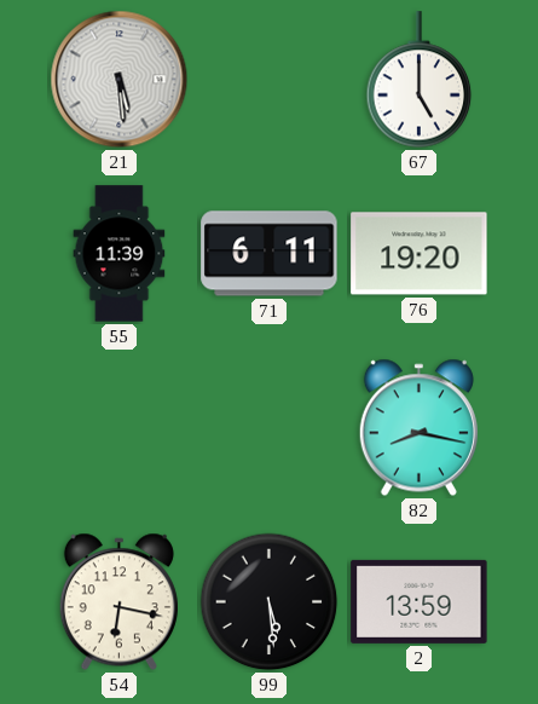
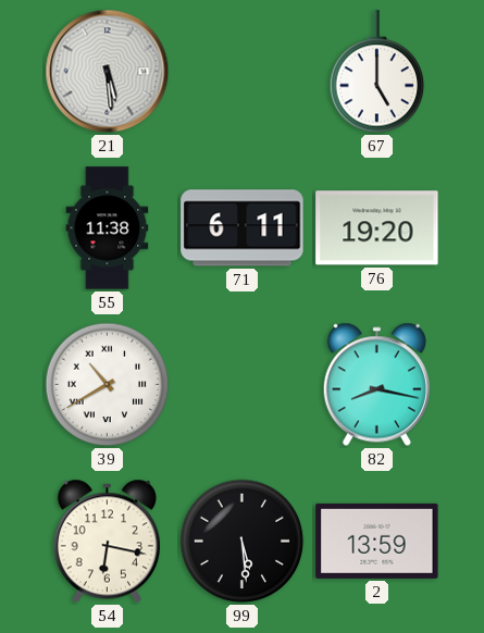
55: 11:39 -> 11:38
39: none -> 10:40
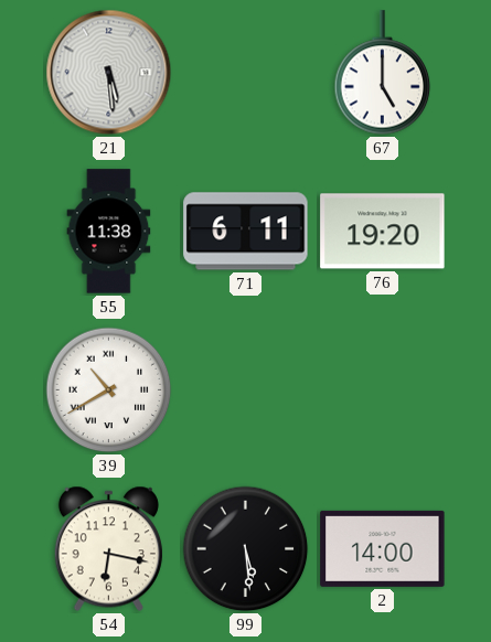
82: 8:17 -> none
2: 13:59 -> 14:00
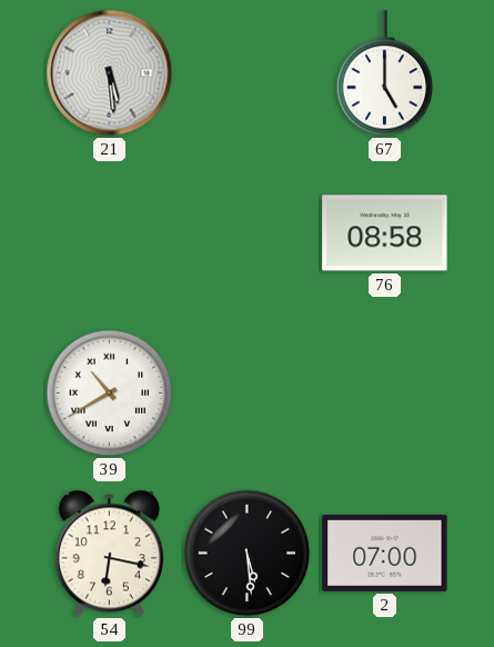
55: 11:38 -> none
71: 6:11 -> none
76: 19:20 -> 08:58
2: 14:00 -> 07:00
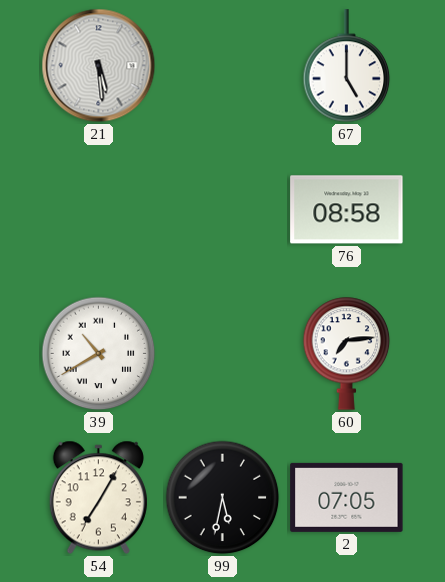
60: none -> 7:14
54: 6:17 -> 7:05
99: 5:29 -> 5:32
2: 07:00 -> 07:05
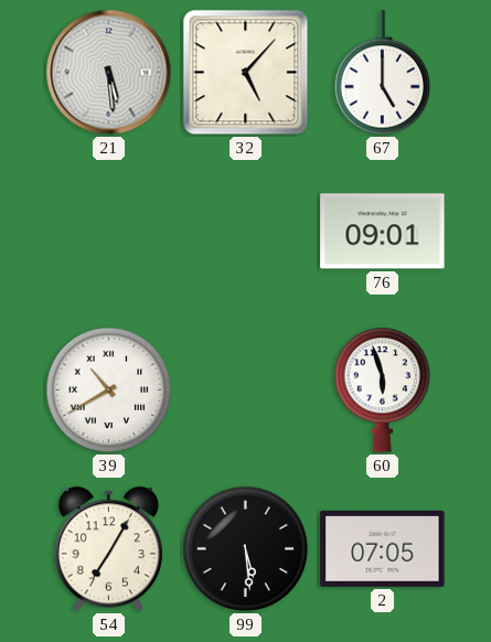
32: none -> 5:07
76: 08:58 -> 09:01
60: 7:14 -> 5:57
99: 5:32 -> 5:29
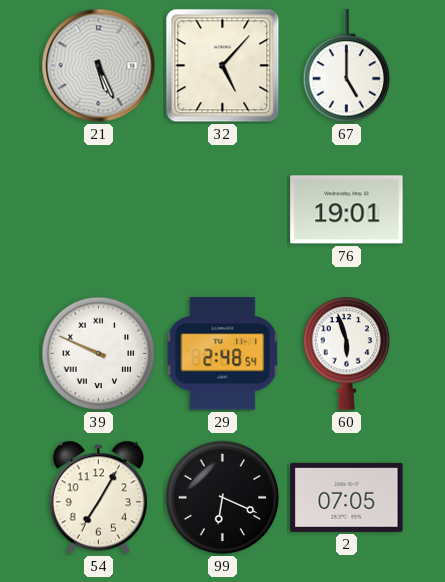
21: 5:29 -> 5:26
76: 09:01 -> 19:01
39: 10:40 -> 9:49
29: none -> 2:48
99: 5:29 -> 6:19
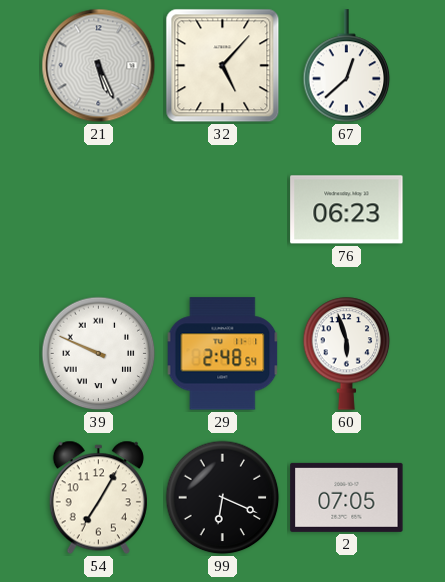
67: 5:00 -> 12:38
76: 19:01 -> 06:23
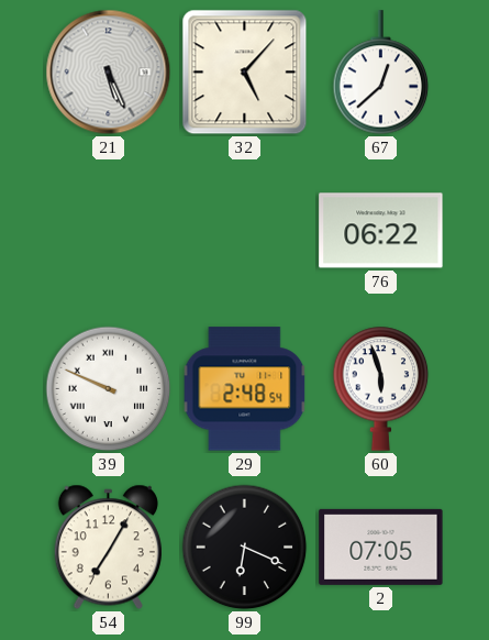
76: 06:23 -> 06:22
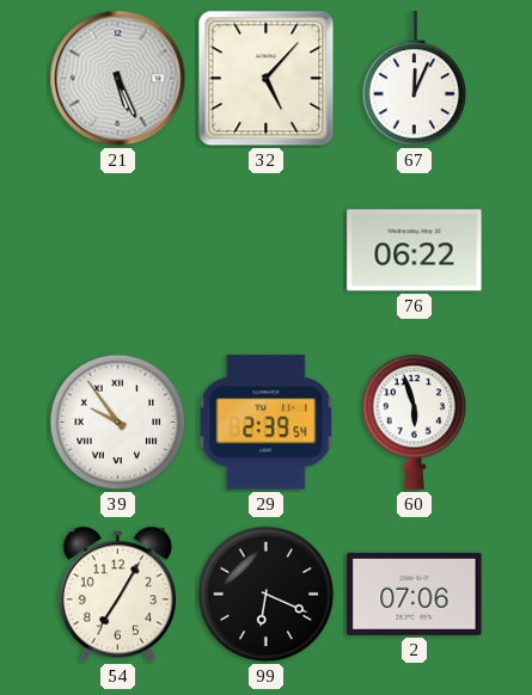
67: 12:38 -> 12:04
39: 9:49 -> 9:54
29: 2:48 -> 2:39
2: 07:05 -> 07:06
